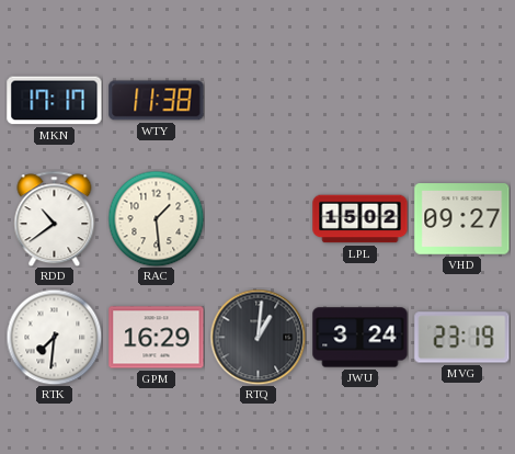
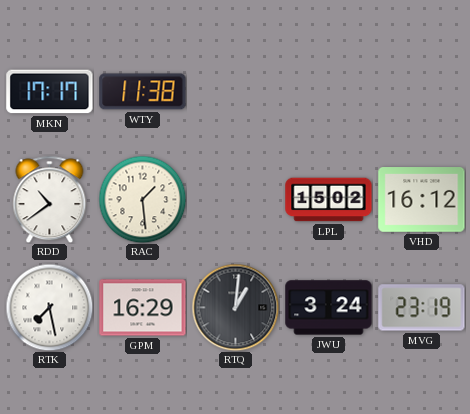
VHD: 09:27 -> 16:12
RTK: 7:31 -> 7:28
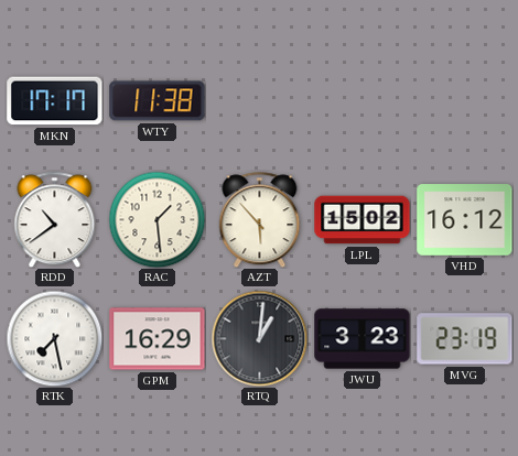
AZT: none -> 5:53
JWU: 3:24 -> 3:23
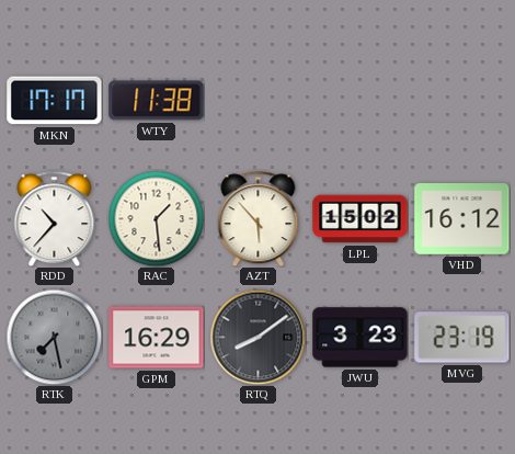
RDD: 10:39 -> 10:37
RTK dial: white -> grey
RTQ: 1:01 -> 8:09
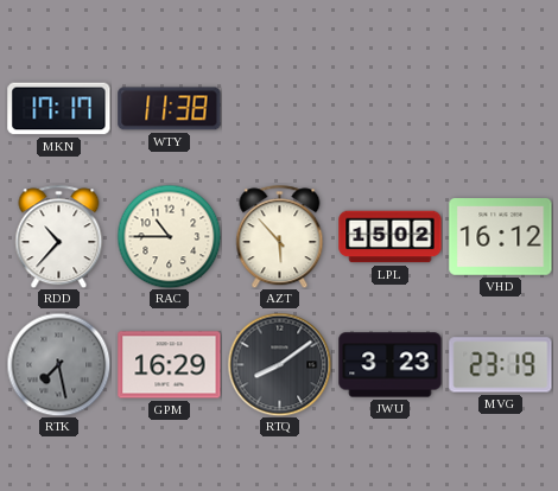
RAC: 1:29 -> 10:45
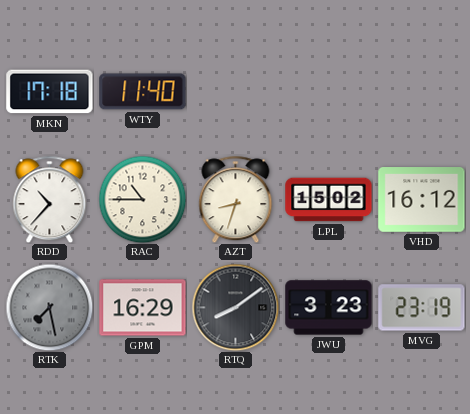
MKN: 17:17 -> 17:18
WTY: 11:38 -> 11:40
AZT: 5:53 -> 8:33
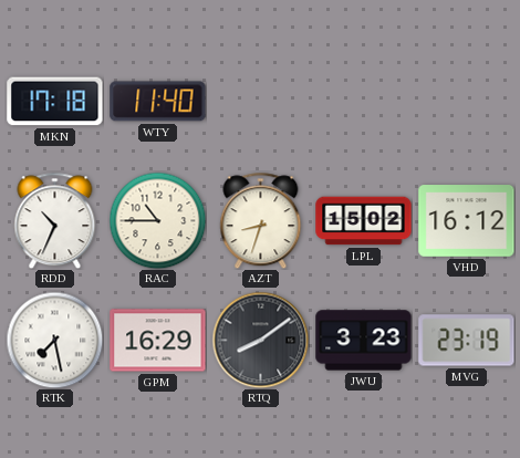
RDD: 10:37 -> 10:34
RTK dial: grey -> white
